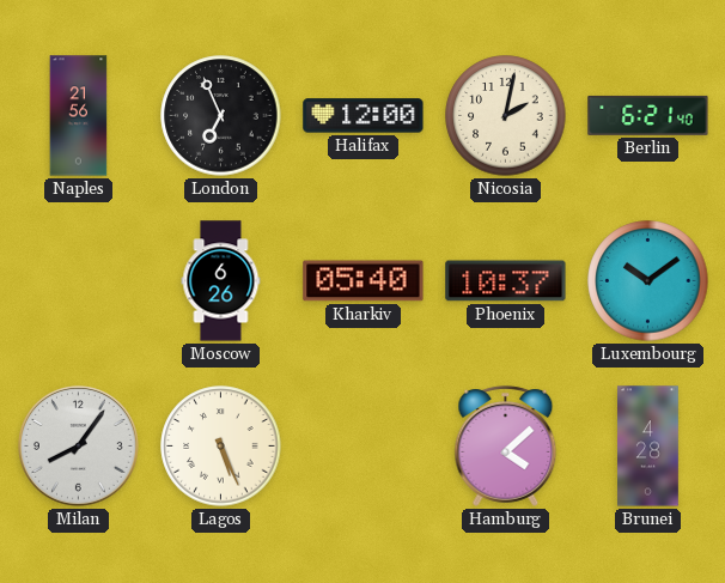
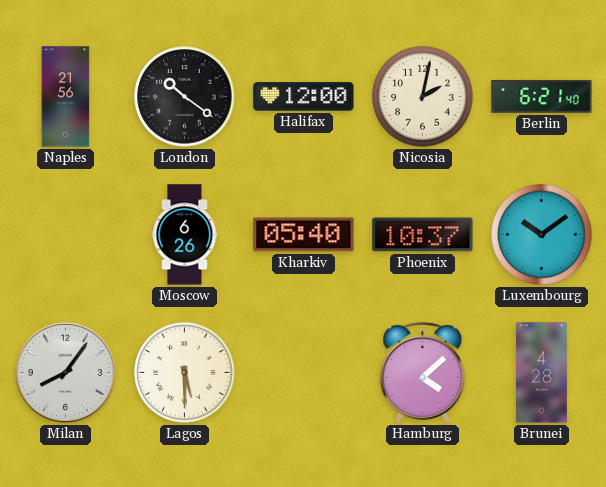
London: 6:56 -> 10:21
Lagos: 5:26 -> 5:30
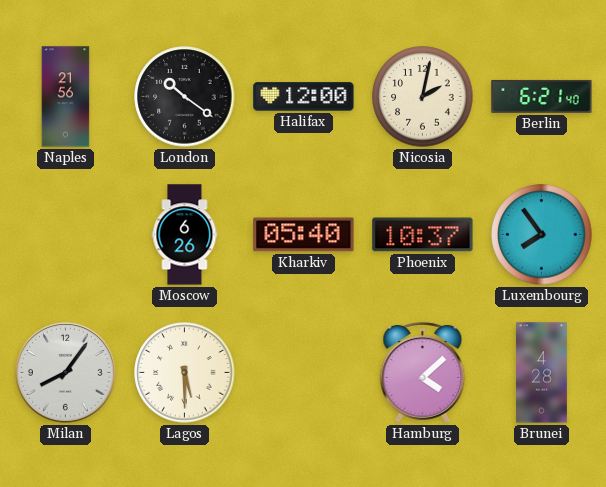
Luxembourg: 10:09 -> 7:54
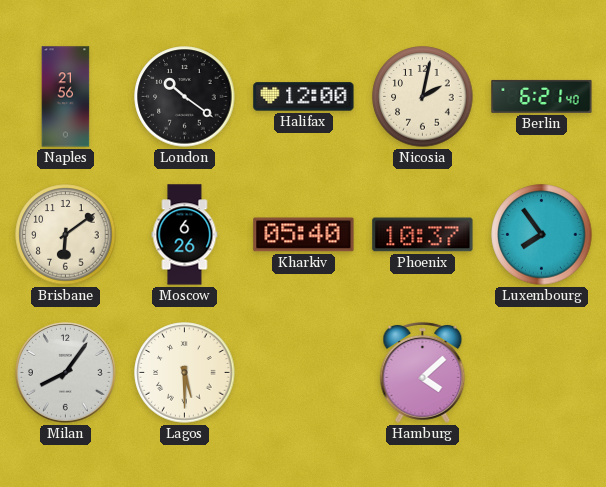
Brisbane: none -> 6:09
Brunei: 4:28 -> none
